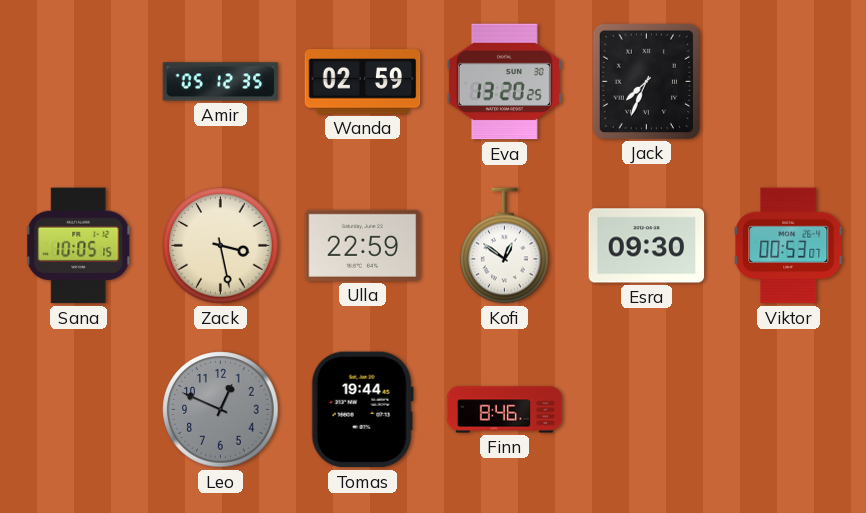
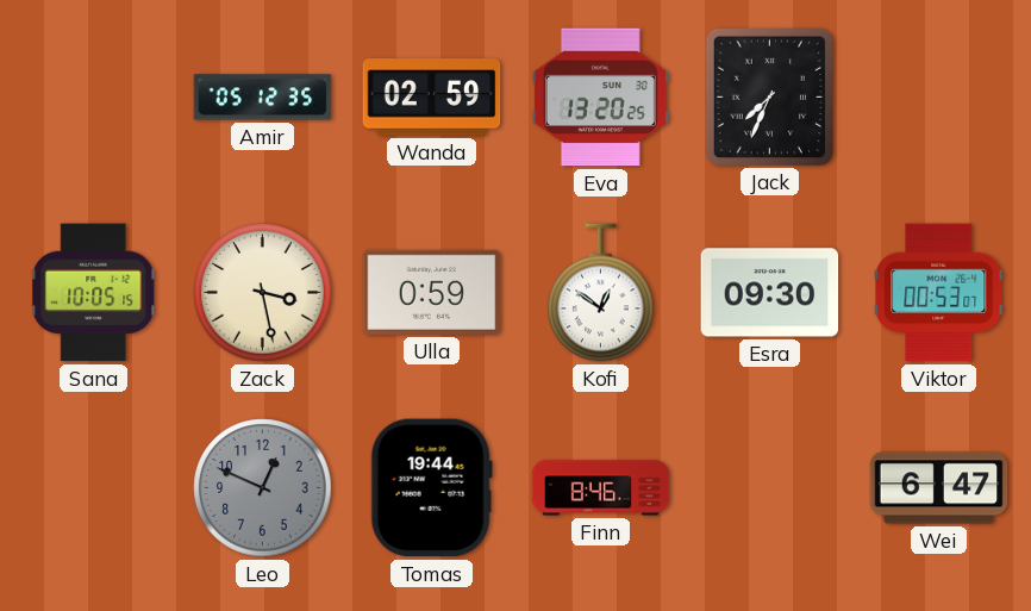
Ulla: 22:59 -> 0:59
Wei: none -> 6:47
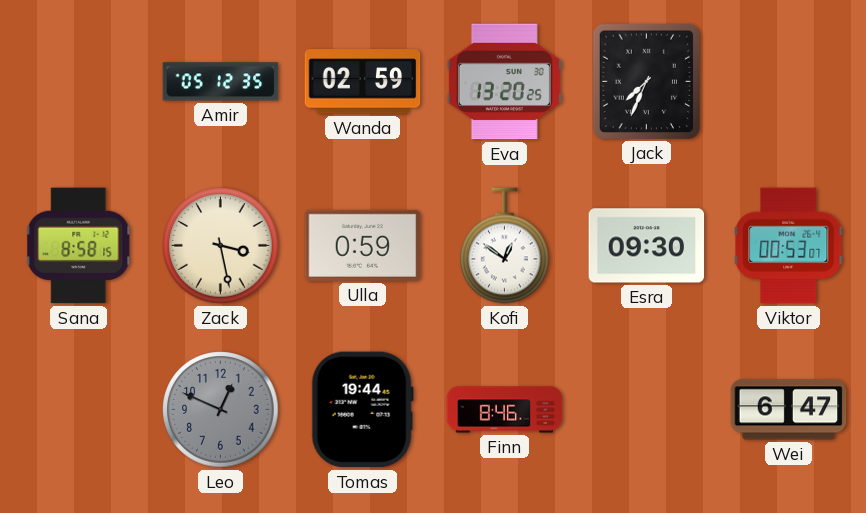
Sana: 10:05 -> 8:58
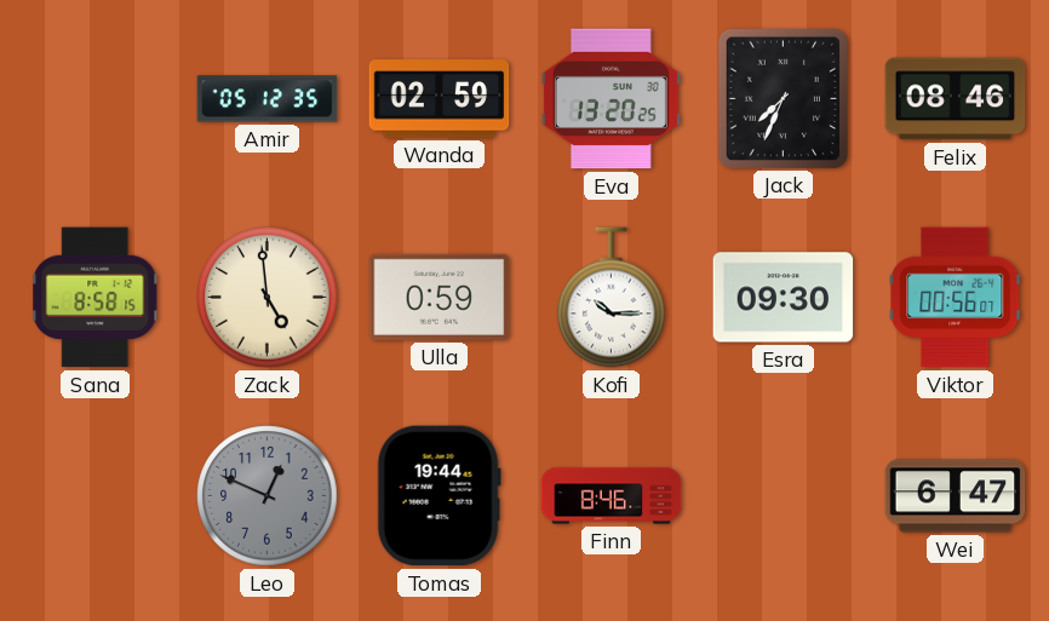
Felix: none -> 08:46
Zack: 3:28 -> 4:59
Kofi: 12:51 -> 10:15
Viktor: 00:53 -> 00:56
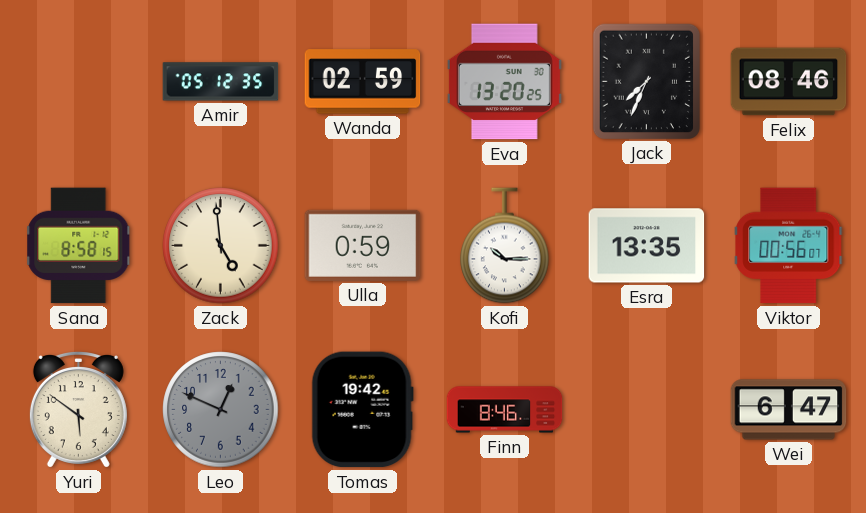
Esra: 09:30 -> 13:35
Yuri: none -> 5:51
Tomas: 19:44 -> 19:42
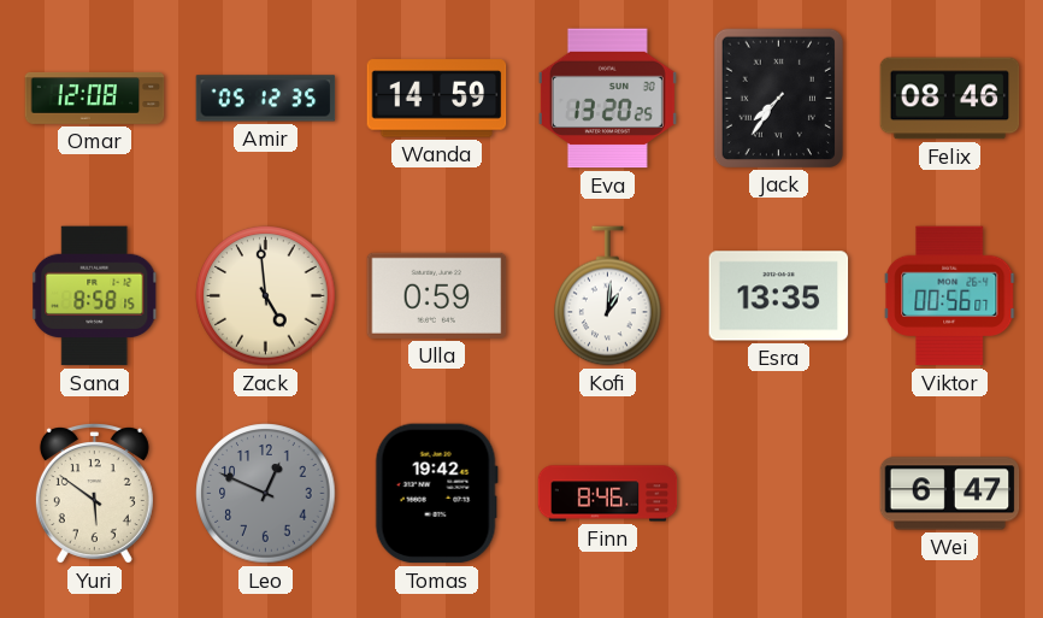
Omar: none -> 12:08
Wanda: 02:59 -> 14:59
Jack: 7:34 -> 7:36
Kofi: 10:15 -> 1:01
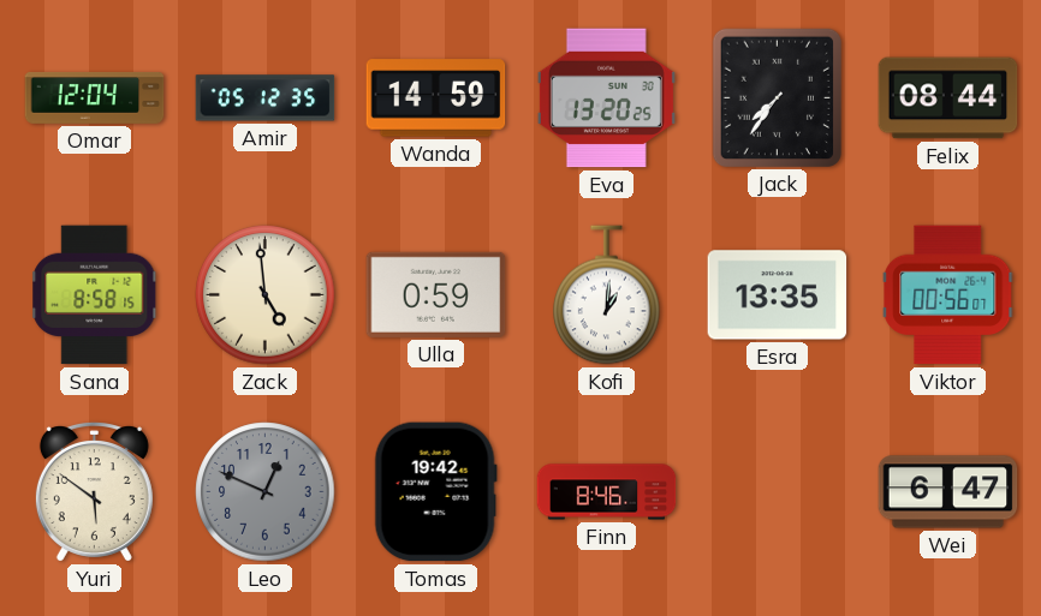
Omar: 12:08 -> 12:04
Felix: 08:46 -> 08:44
